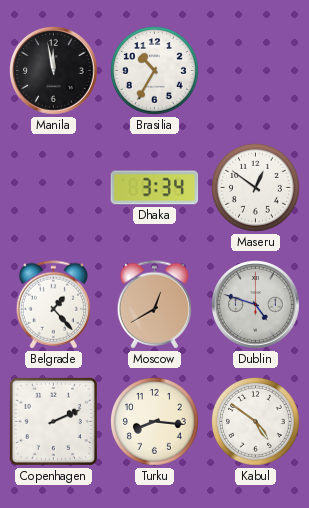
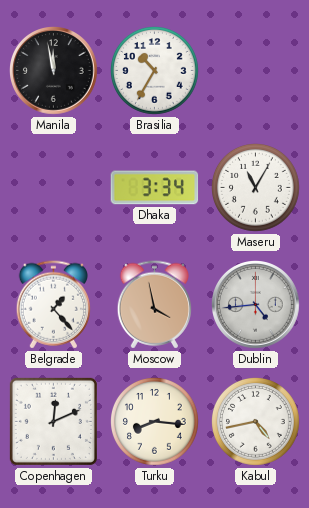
Maseru: 12:51 -> 11:05
Moscow: 12:40 -> 3:58
Dublin: 4:48 -> 4:44
Copenhagen: 2:11 -> 12:11
Kabul: 4:51 -> 4:43
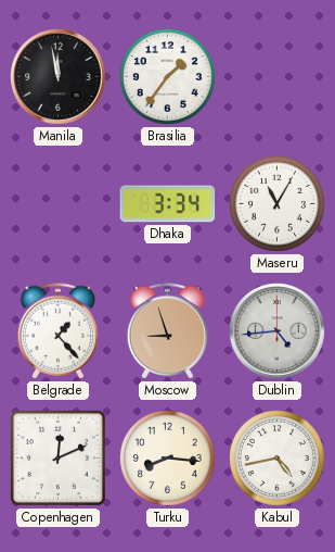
Brasilia: 10:35 -> 1:36
Moscow: 3:58 -> 8:57
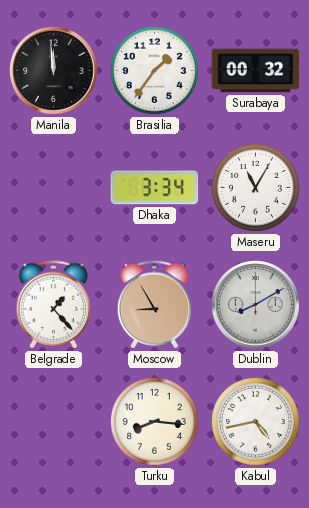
Manila: 11:58 -> 11:59
Surabaya: none -> 00:32
Moscow: 8:57 -> 8:55
Dublin: 4:44 -> 8:10
Copenhagen: 12:11 -> none
